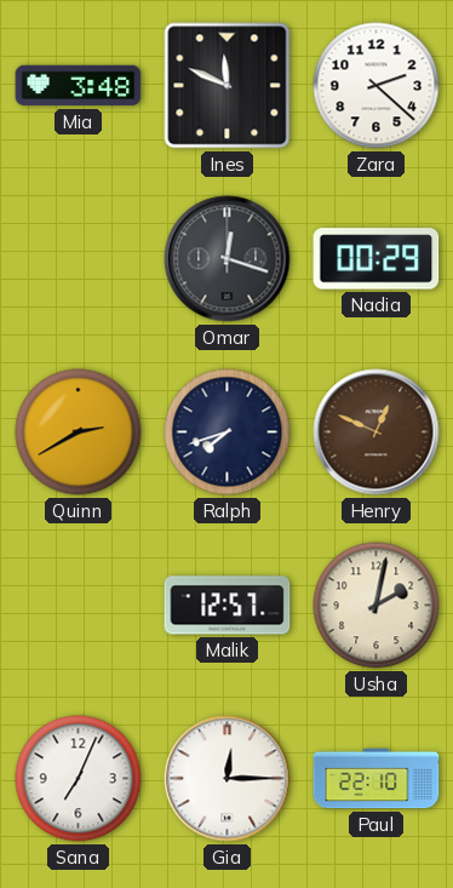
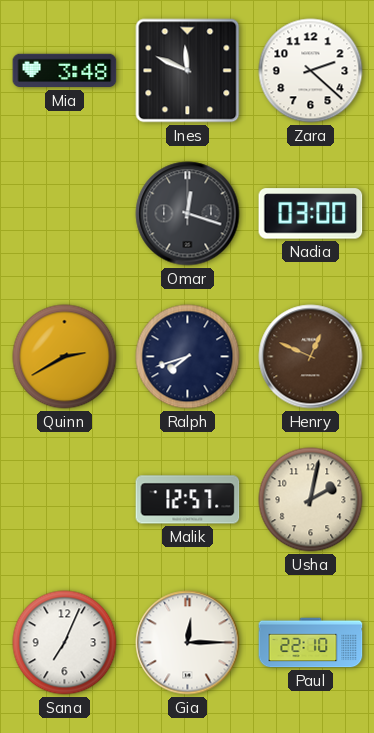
Nadia: 00:29 -> 03:00
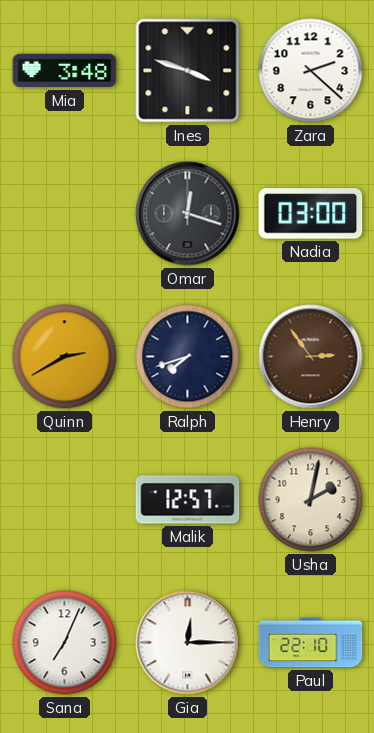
Ines: 11:49 -> 3:48
Henry: 12:49 -> 2:54
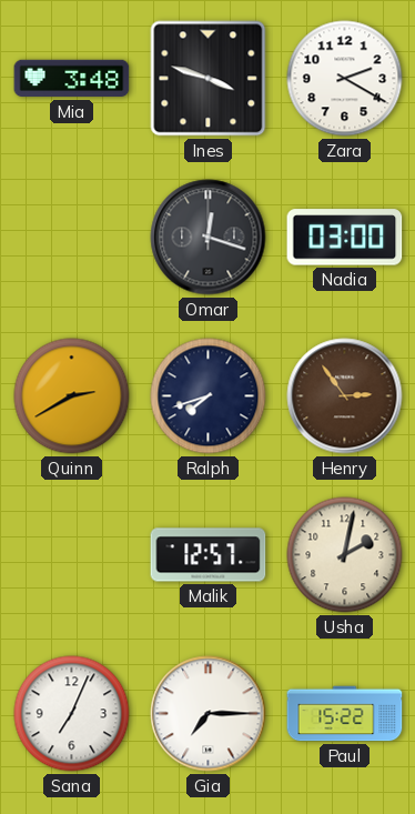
Zara: 2:22 -> 2:20
Gia: 12:15 -> 7:15
Paul: 22:10 -> 15:22
